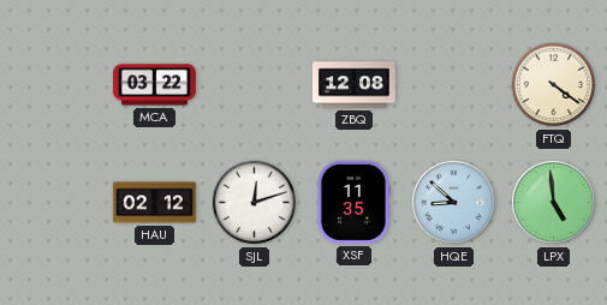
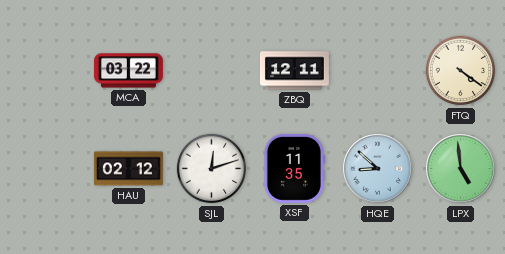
ZBQ: 12:08 -> 12:11
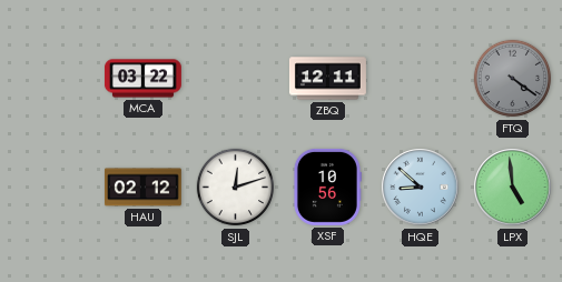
FTQ dial: cream -> grey
XSF: 11:35 -> 10:56
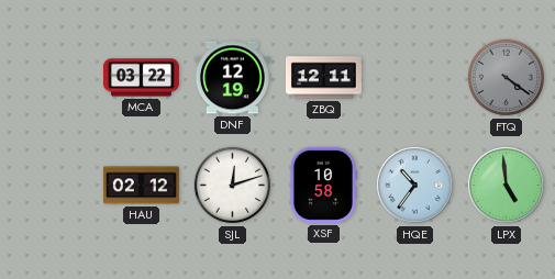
DNF: none -> 12:19
XSF: 10:56 -> 10:58
HQE: 8:52 -> 10:36
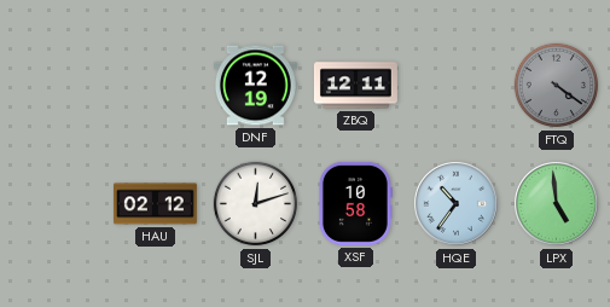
MCA: 03:22 -> none
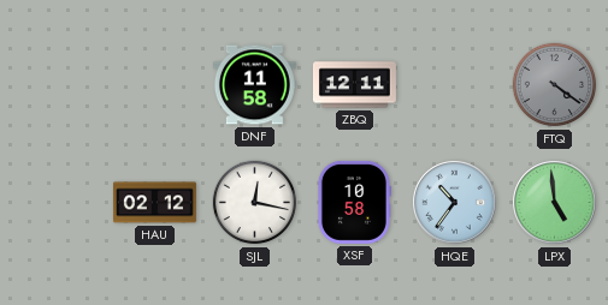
DNF: 12:19 -> 11:58
SJL: 12:12 -> 12:17
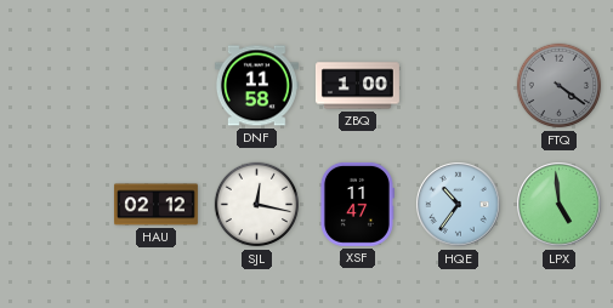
ZBQ: 12:11 -> 1:00
XSF: 10:58 -> 11:47
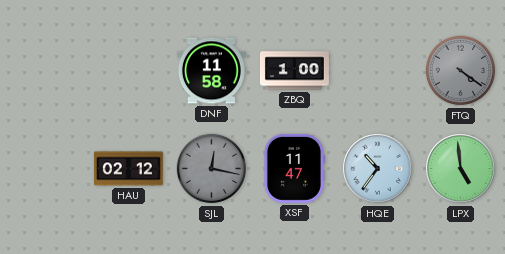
SJL dial: white -> grey
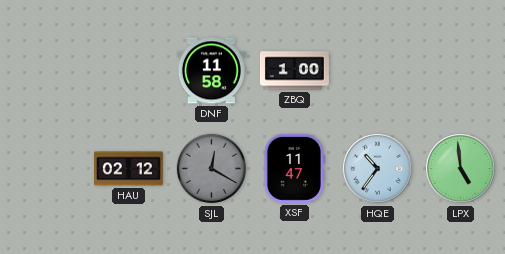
FTQ: 4:21 -> none
SJL: 12:17 -> 12:20
